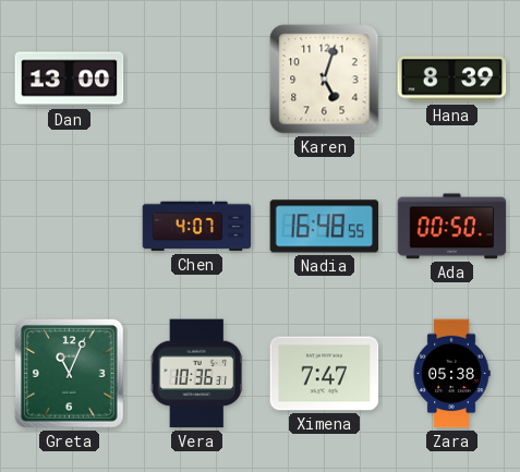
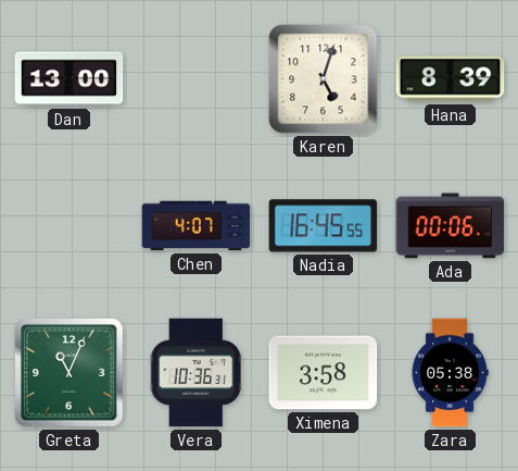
Nadia: 16:48 -> 16:45
Ada: 00:50 -> 00:06
Ximena: 7:47 -> 3:58
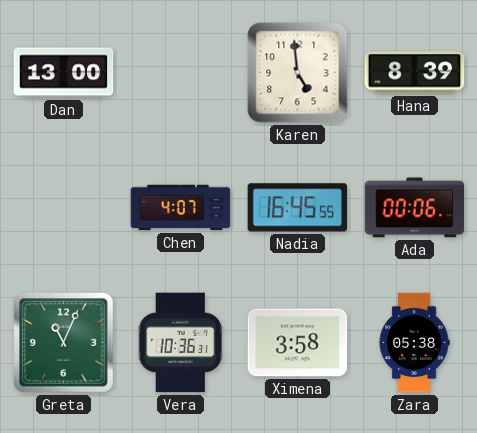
Karen: 5:03 -> 4:59
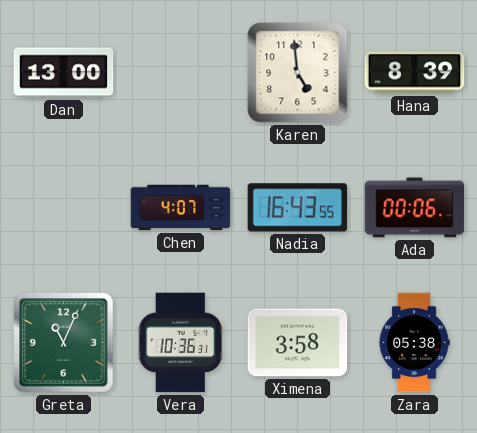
Nadia: 16:45 -> 16:43
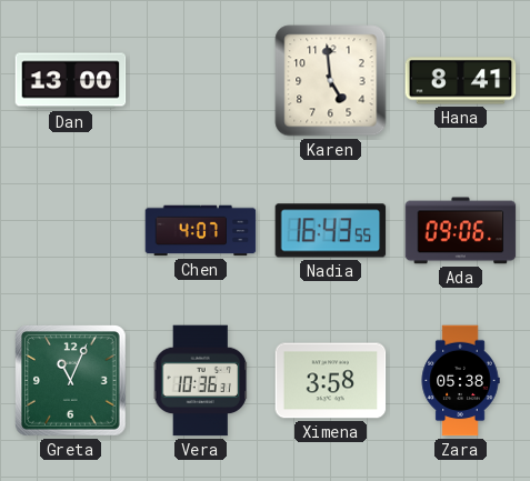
Hana: 8:39 -> 8:41
Ada: 00:06 -> 09:06
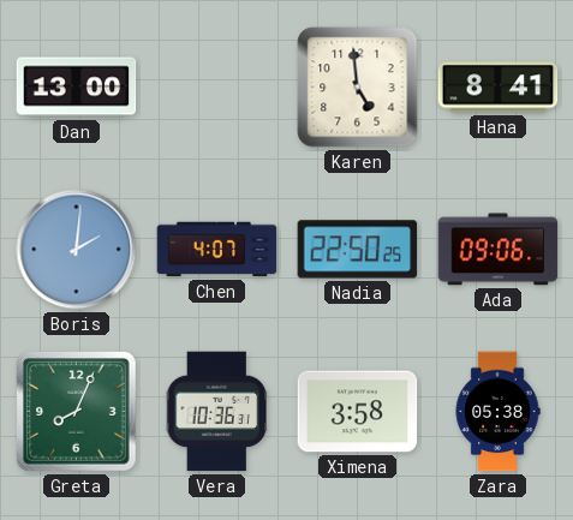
Boris: none -> 2:01
Nadia: 16:43 -> 22:50
Greta: 11:04 -> 8:04
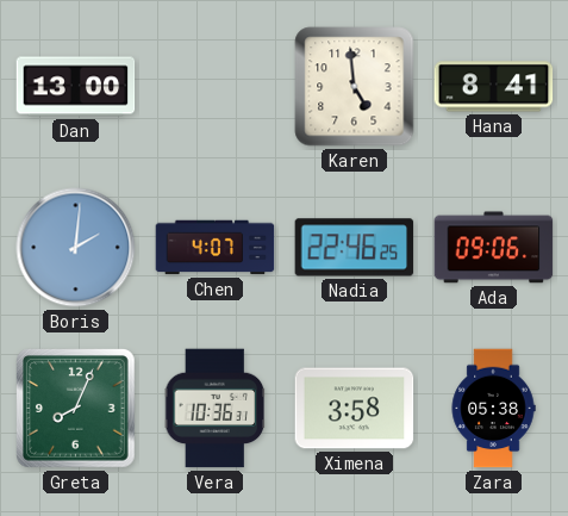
Nadia: 22:50 -> 22:46
